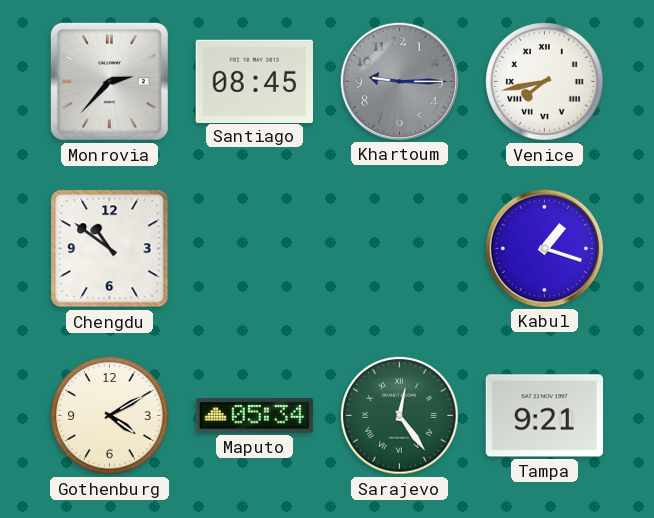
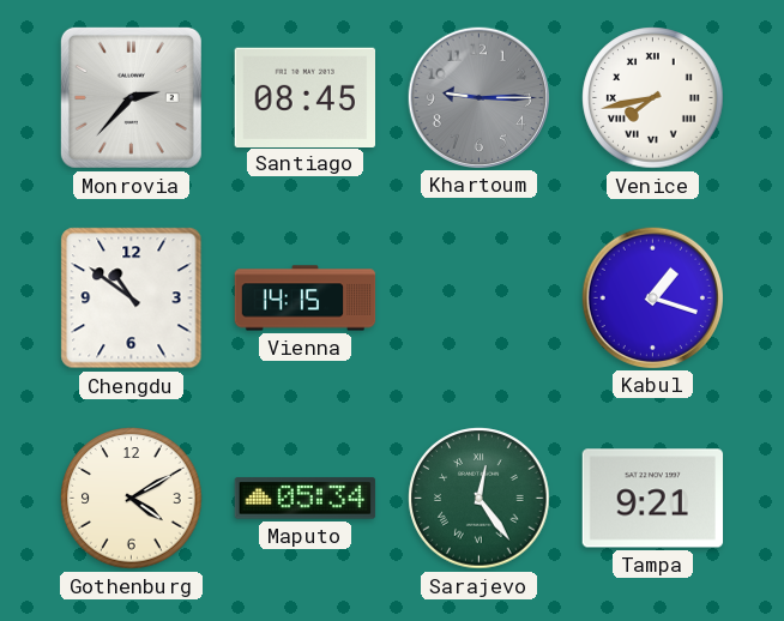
Vienna: none -> 14:15
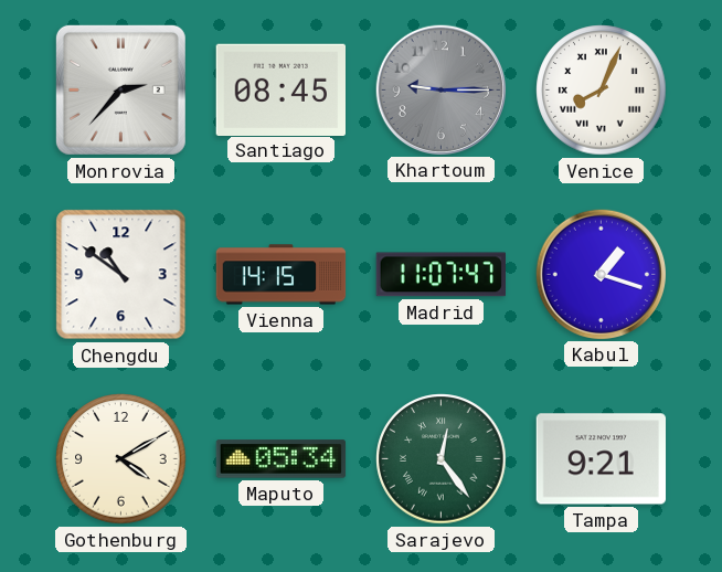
Venice: 7:43 -> 8:04
Madrid: none -> 11:07
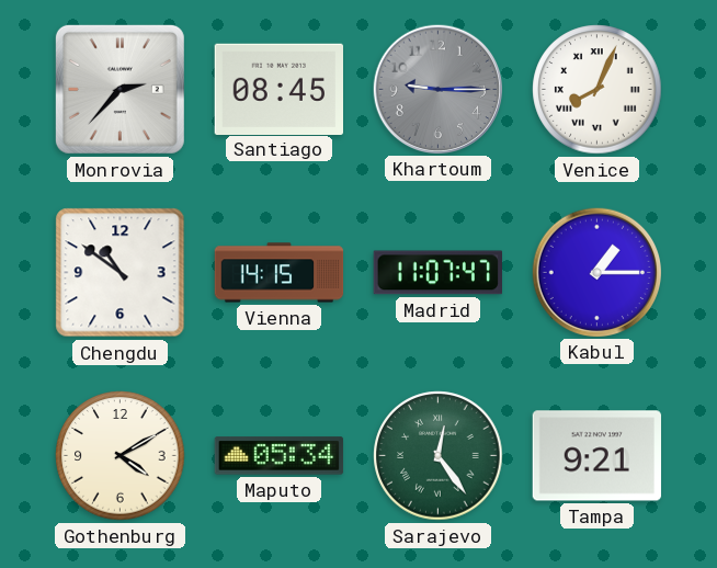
Kabul: 1:18 -> 1:15
